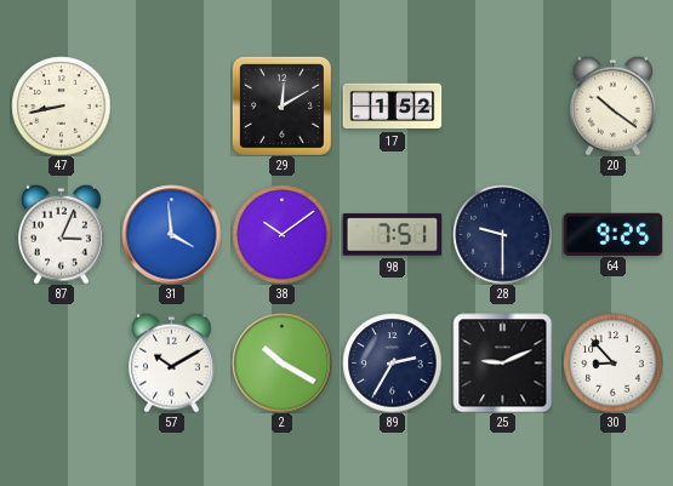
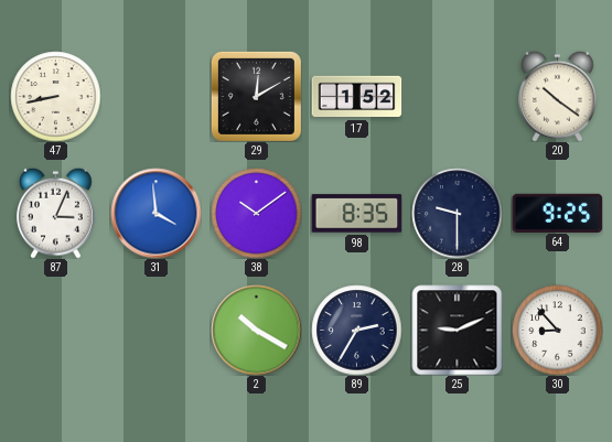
98: 7:51 -> 8:35
57: 10:10 -> none
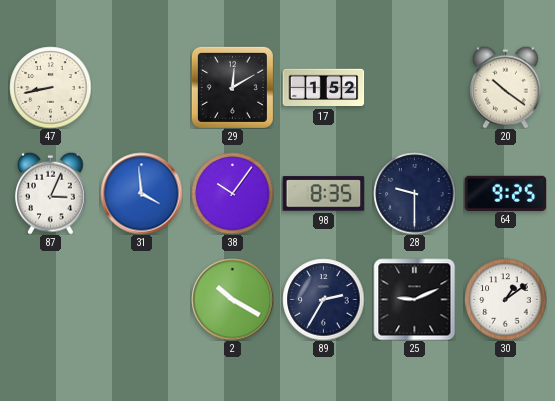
38: 10:09 -> 10:06
30: 8:53 -> 1:09
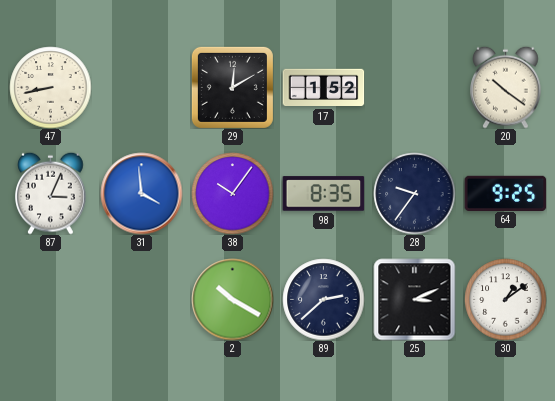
28: 9:30 -> 9:36
89: 2:35 -> 2:38
25: 9:11 -> 3:11
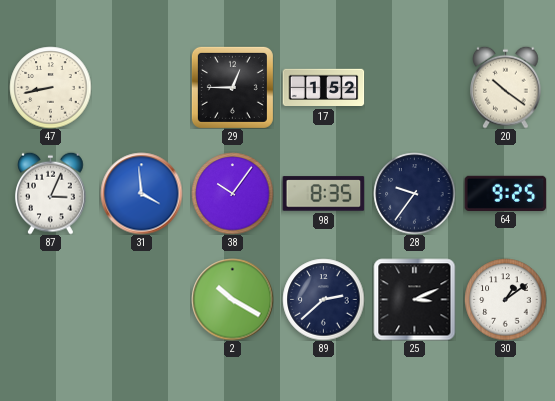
29: 12:10 -> 12:45
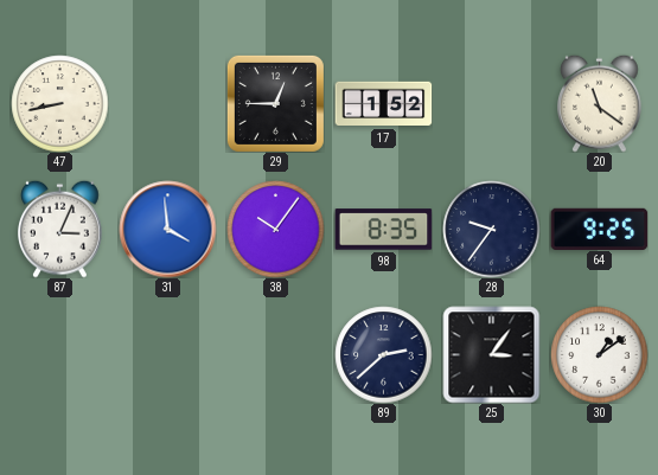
20: 10:21 -> 11:21
2: 10:20 -> none
25: 3:11 -> 3:06
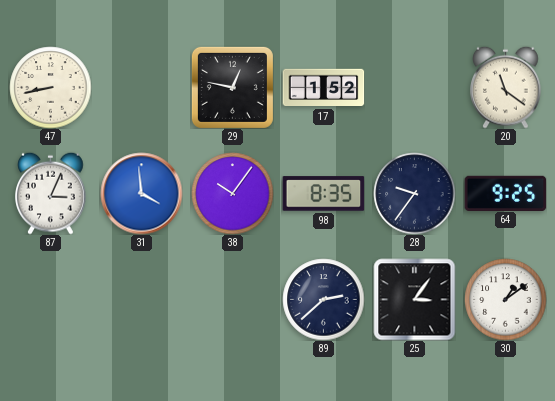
29: 12:45 -> 12:47
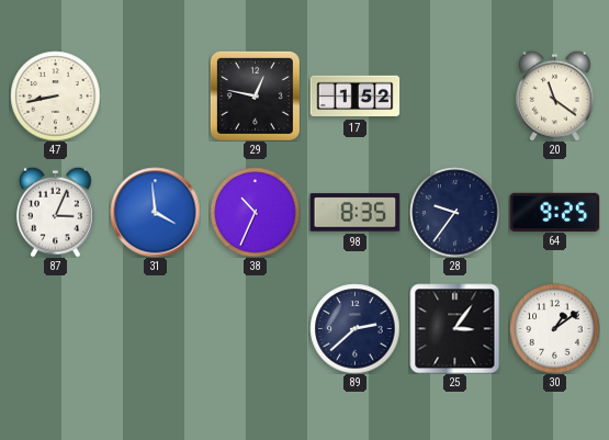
38: 10:06 -> 10:34
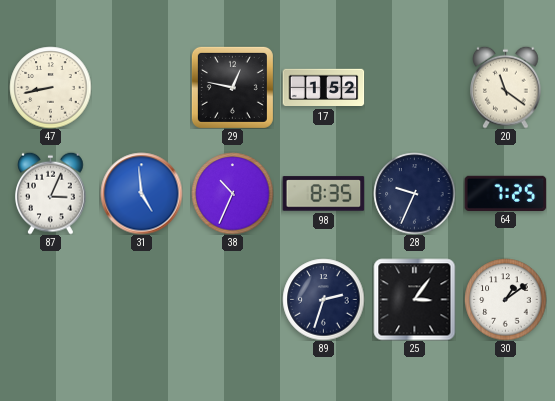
31: 3:59 -> 4:59
28: 9:36 -> 9:34
64: 9:25 -> 7:25
89: 2:38 -> 2:33
